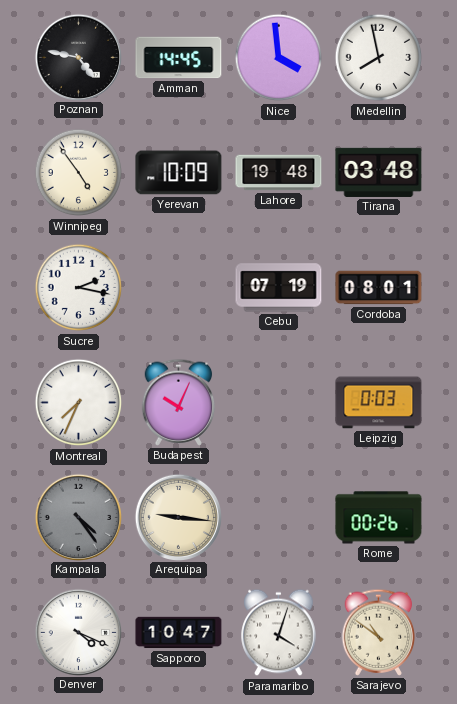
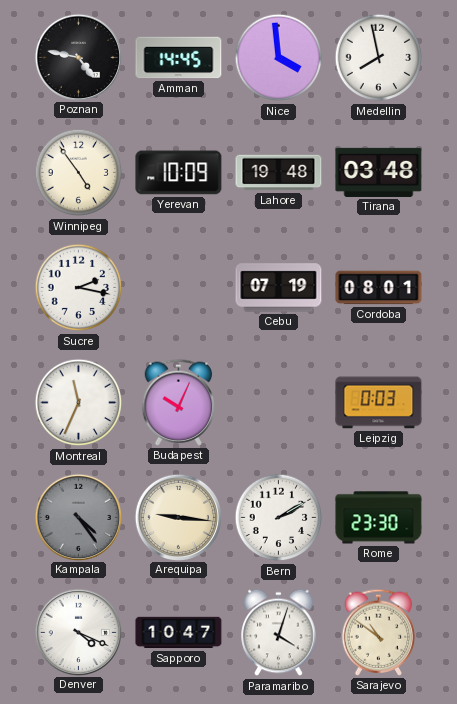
Montreal: 7:34 -> 11:34
Bern: none -> 2:10
Rome: 00:26 -> 23:30
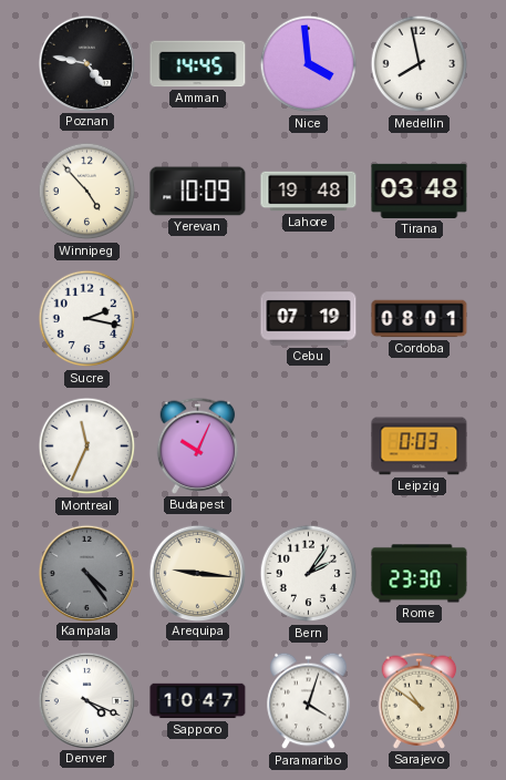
Winnipeg: 4:54 -> 4:53
Bern: 2:10 -> 2:06
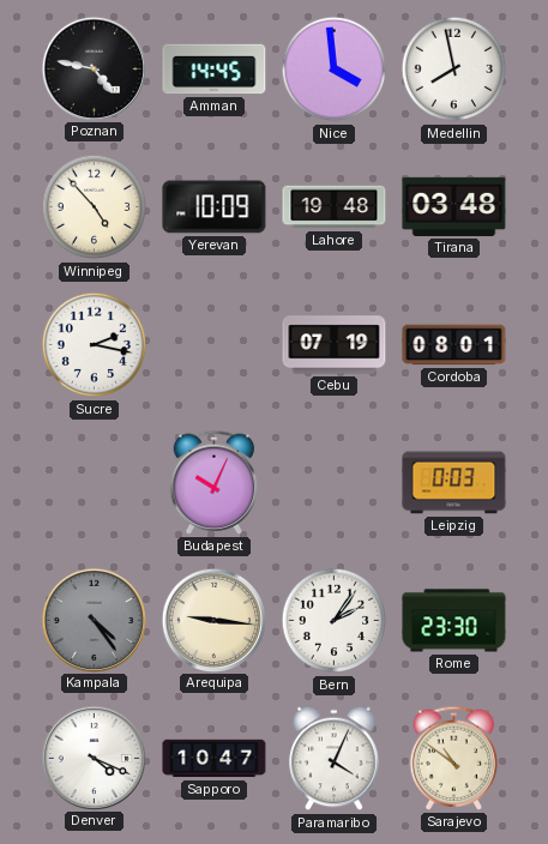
Montreal: 11:34 -> none
Paramaribo: 4:03 -> 4:04
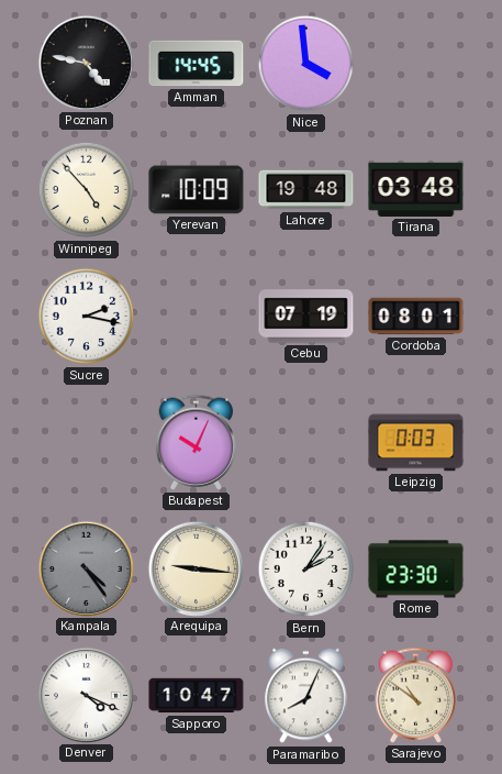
Medellin: 7:58 -> none
Paramaribo: 4:04 -> 8:04
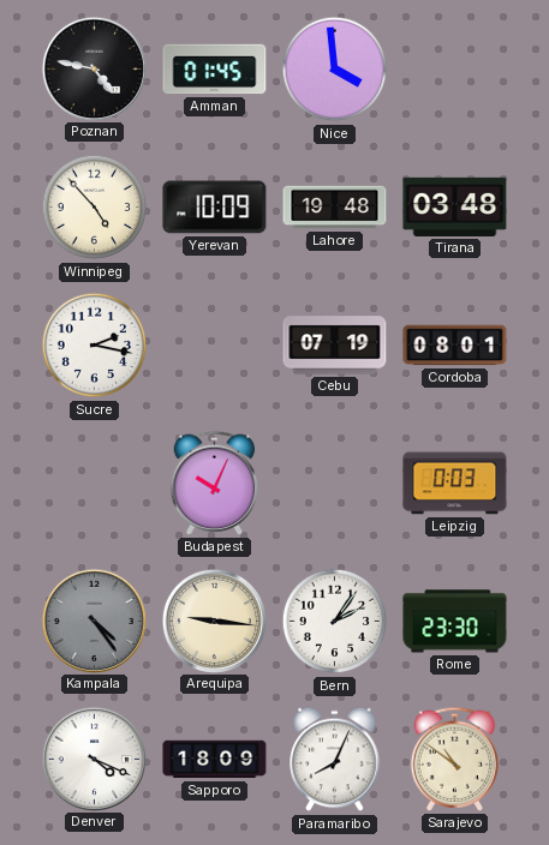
Amman: 14:45 -> 01:45
Sapporo: 10:47 -> 18:09
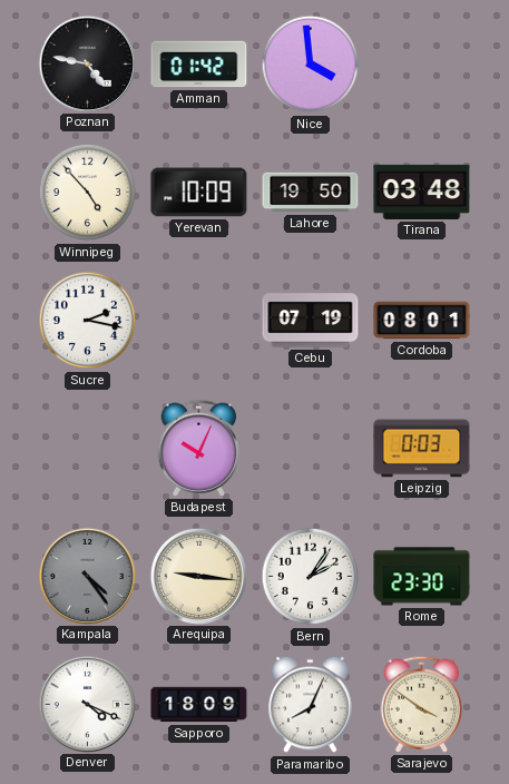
Amman: 01:45 -> 01:42
Lahore: 19:48 -> 19:50
Sarajevo: 10:51 -> 3:51
